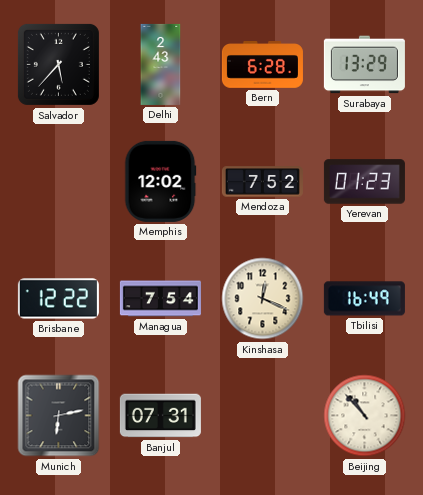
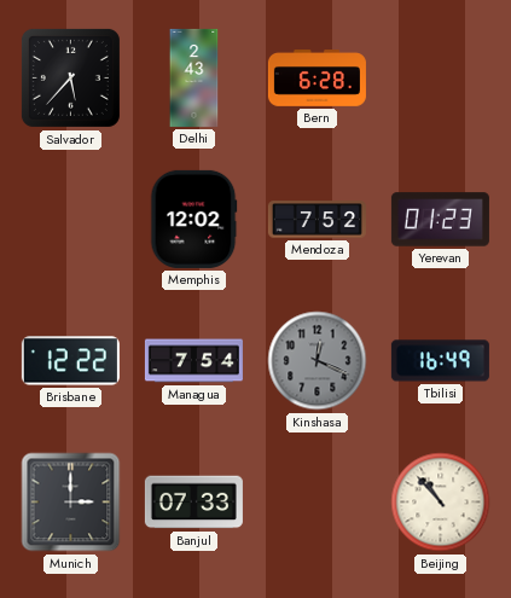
Surabaya: 13:29 -> none
Kinshasa dial: cream -> grey
Munich: 6:13 -> 3:00
Banjul: 07:31 -> 07:33
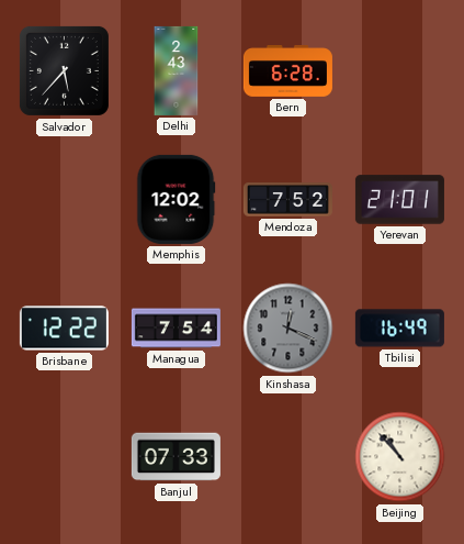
Yerevan: 01:23 -> 21:01
Munich: 3:00 -> none
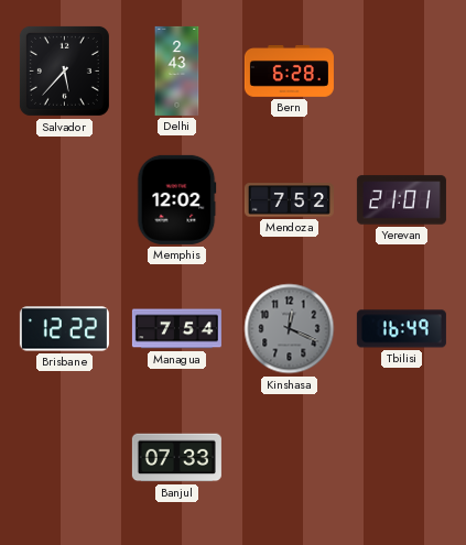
Beijing: 10:53 -> none
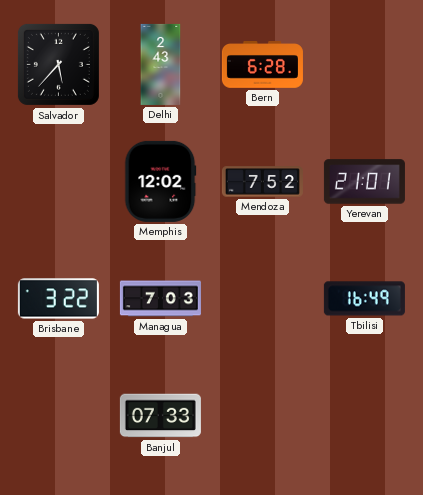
Brisbane: 12:22 -> 3:22
Managua: 7:54 -> 7:03
Kinshasa: 12:19 -> none
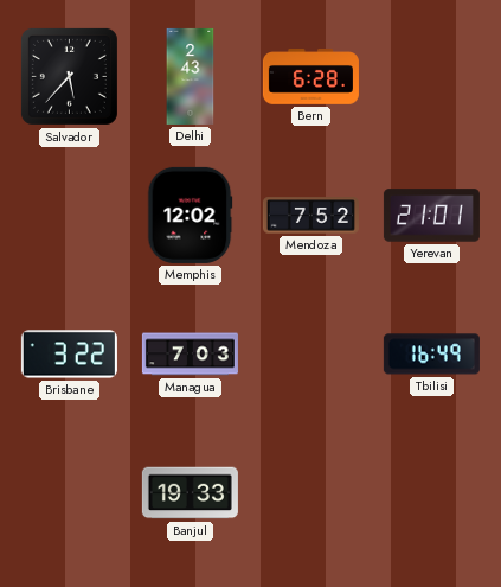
Banjul: 07:33 -> 19:33
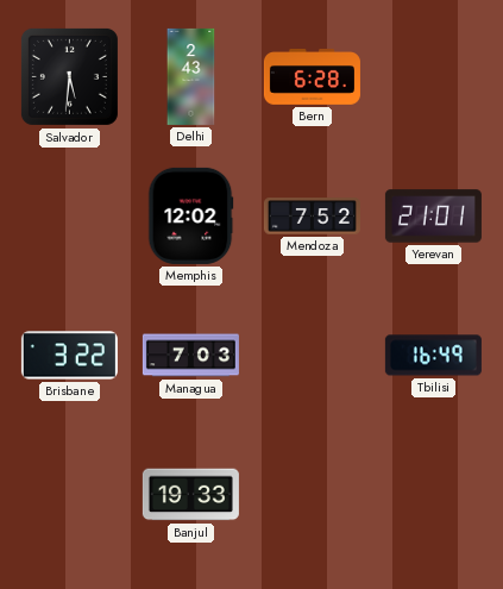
Salvador: 5:37 -> 5:31
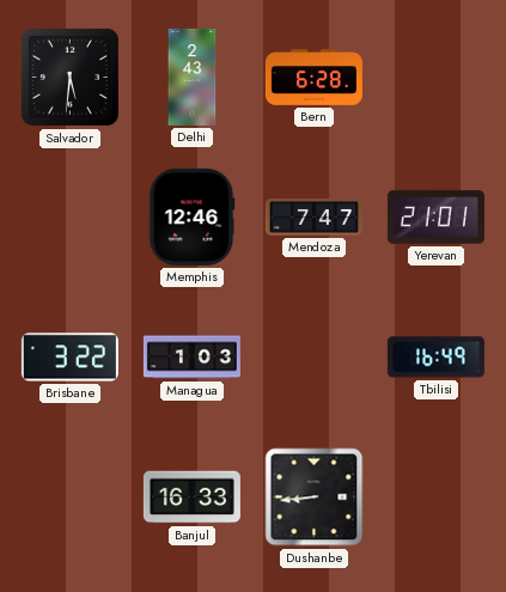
Memphis: 12:02 -> 12:46
Mendoza: 7:52 -> 7:47
Managua: 7:03 -> 1:03
Banjul: 19:33 -> 16:33
Dushanbe: none -> 8:44
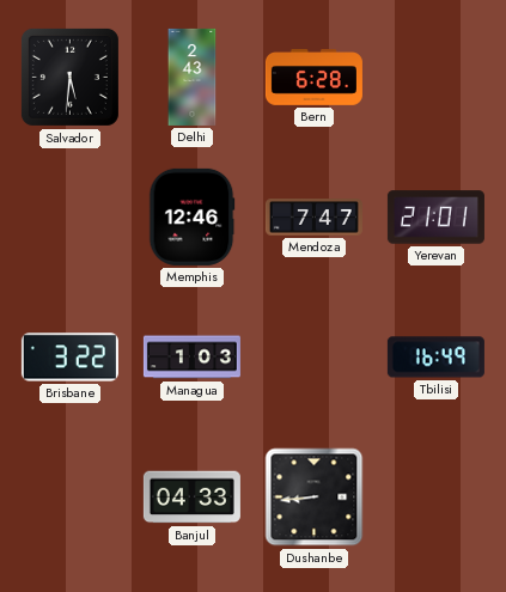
Banjul: 16:33 -> 04:33
